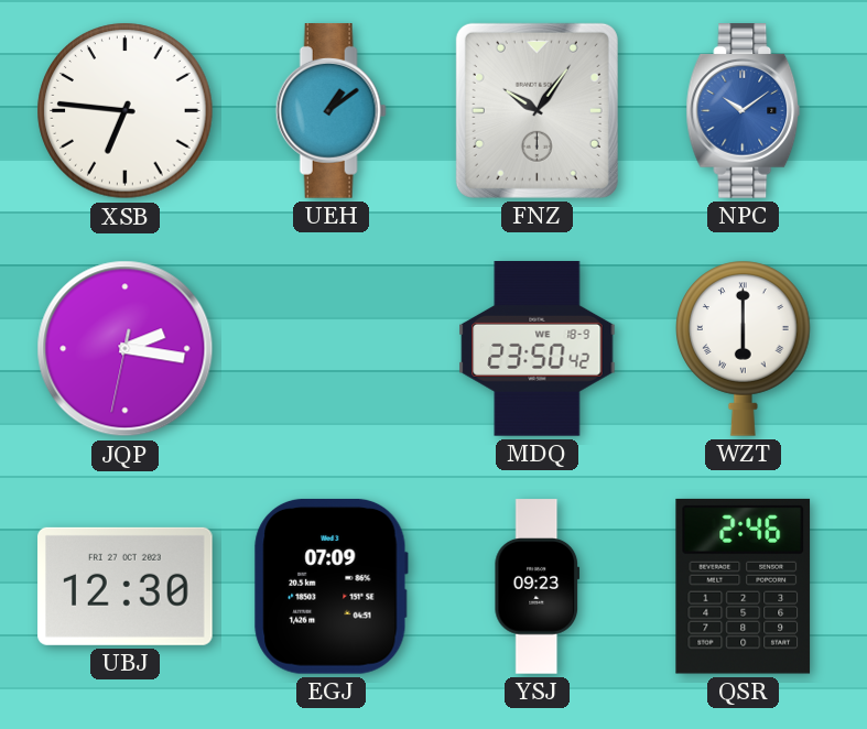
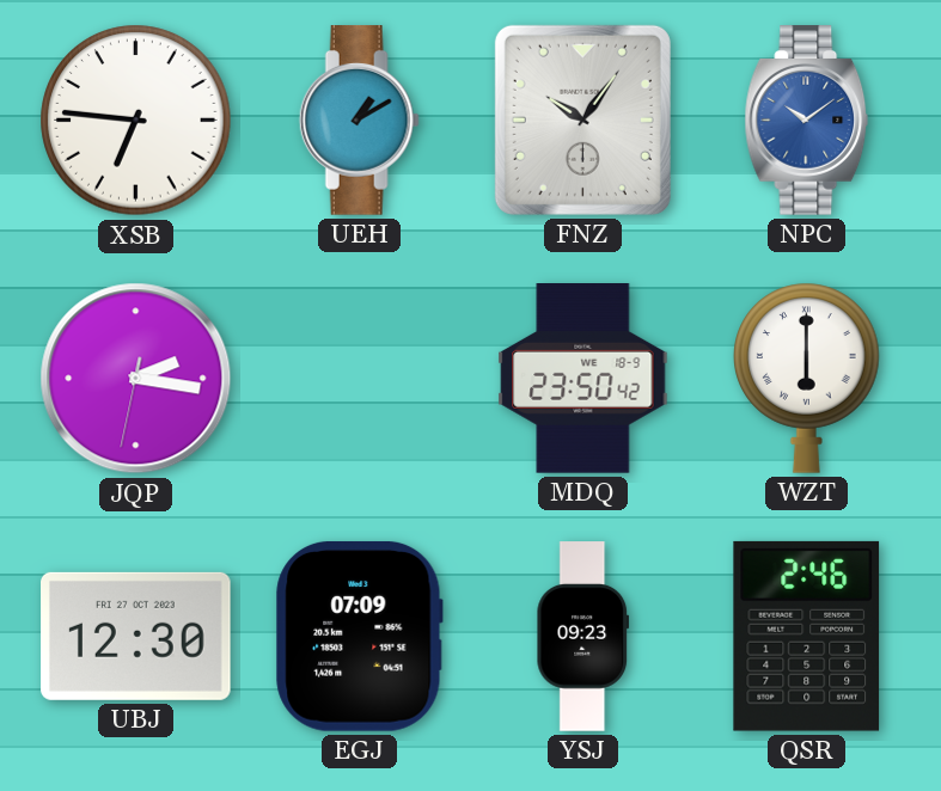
UEH: 1:09 -> 1:10
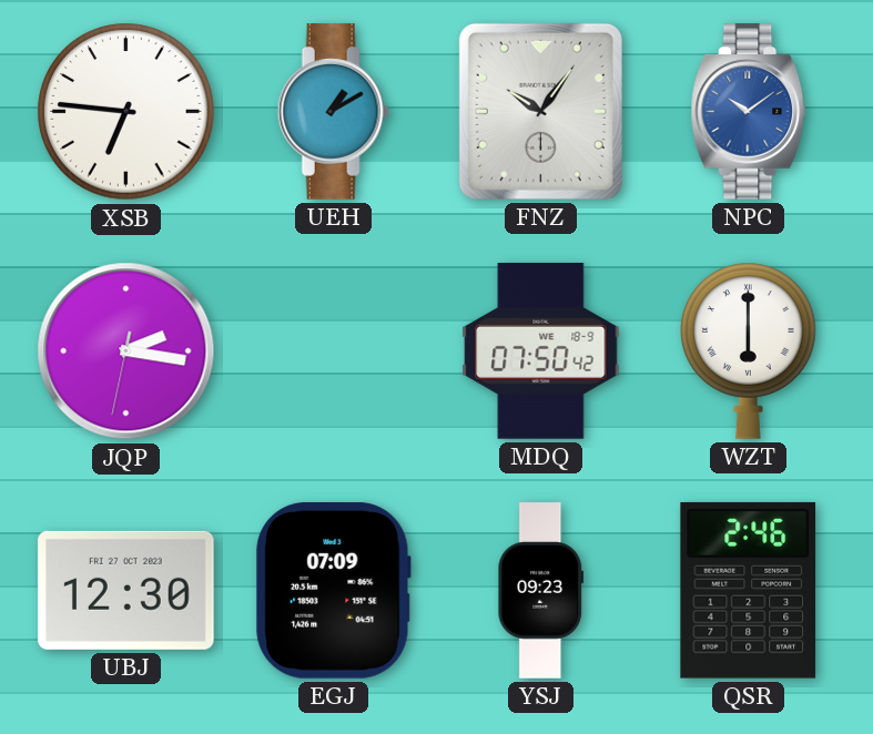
MDQ: 23:50 -> 07:50
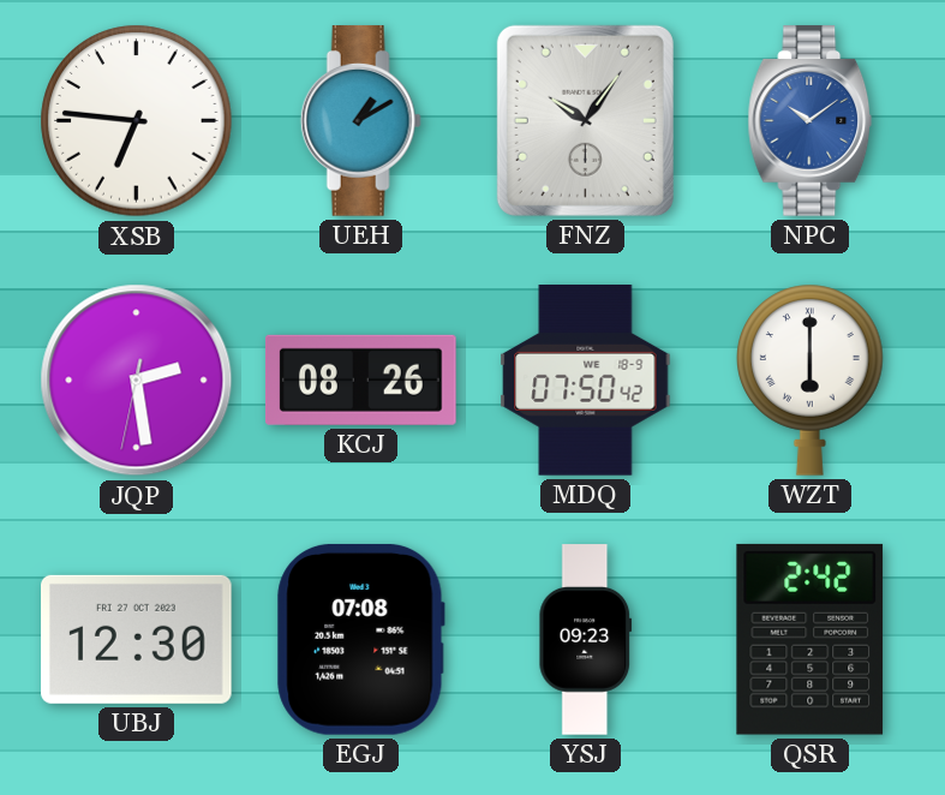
JQP: 2:16 -> 2:28
KCJ: none -> 08:26
EGJ: 07:09 -> 07:08
QSR: 2:46 -> 2:42
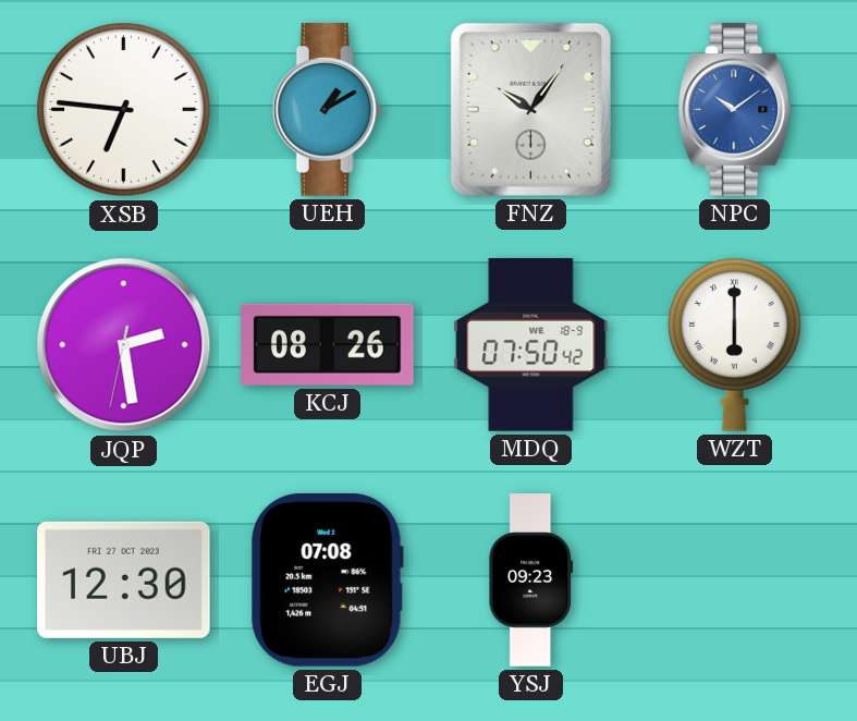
QSR: 2:42 -> none
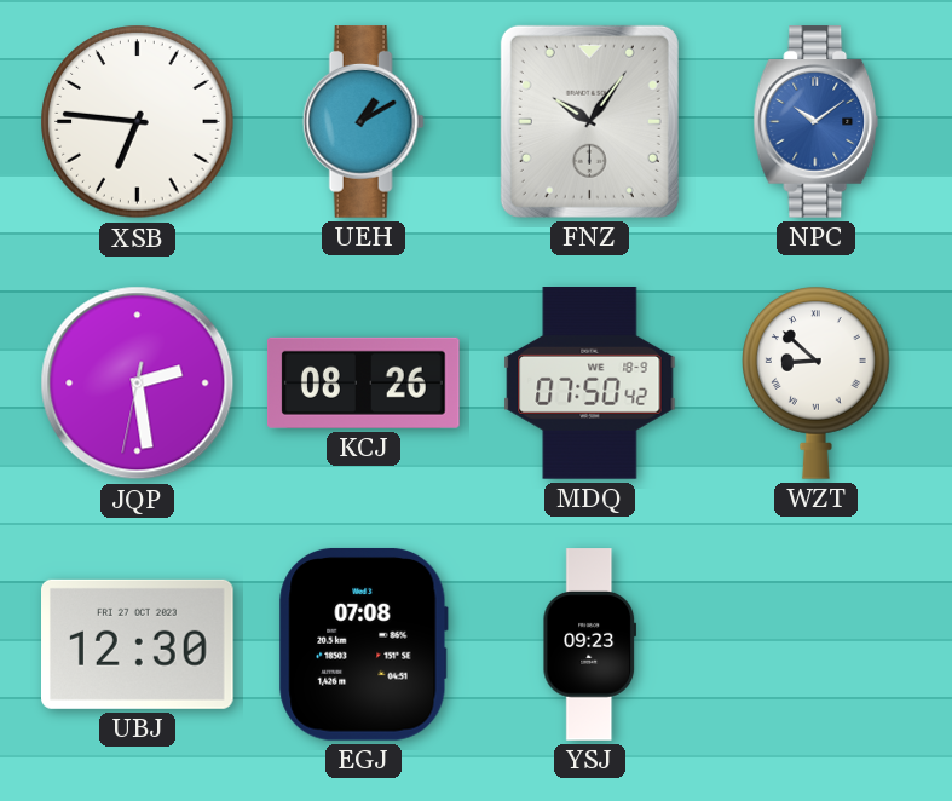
WZT: 6:00 -> 8:52
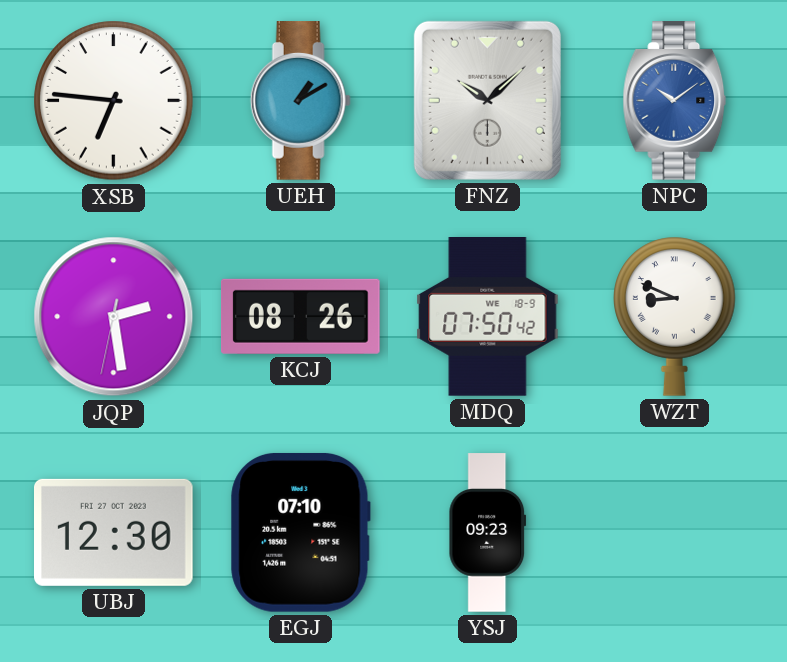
FNZ: 10:06 -> 10:08
WZT: 8:52 -> 8:49
EGJ: 07:08 -> 07:10
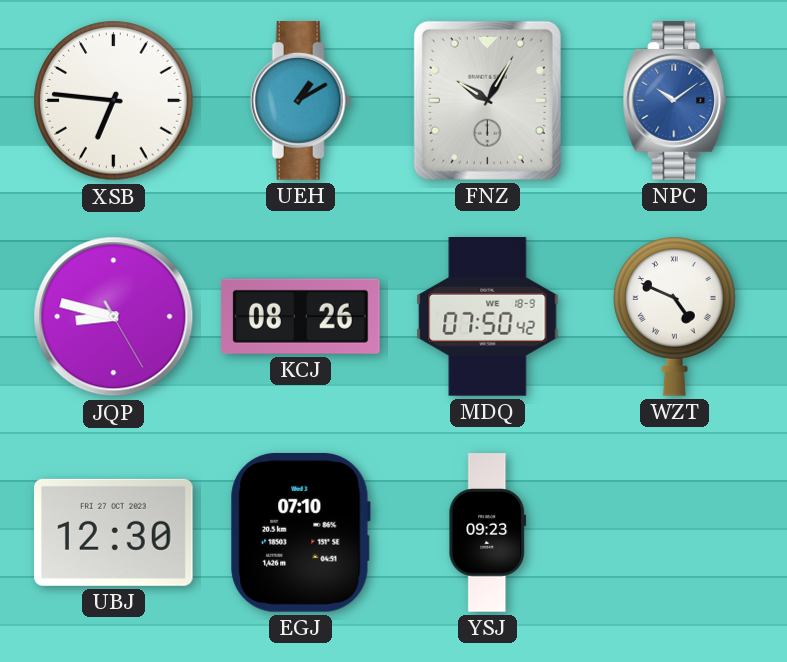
FNZ: 10:08 -> 10:05
JQP: 2:28 -> 8:47
WZT: 8:49 -> 4:49
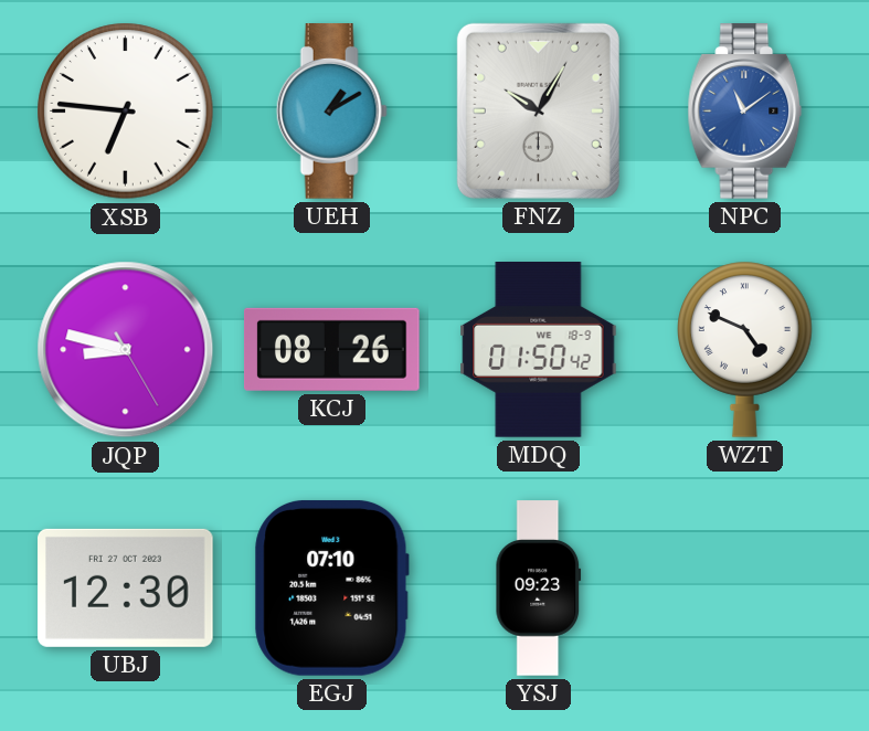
NPC: 10:09 -> 11:09
MDQ: 07:50 -> 01:50
